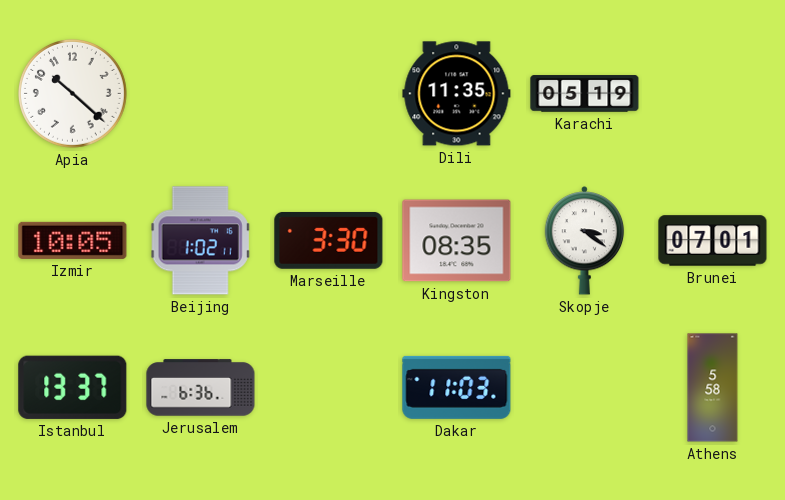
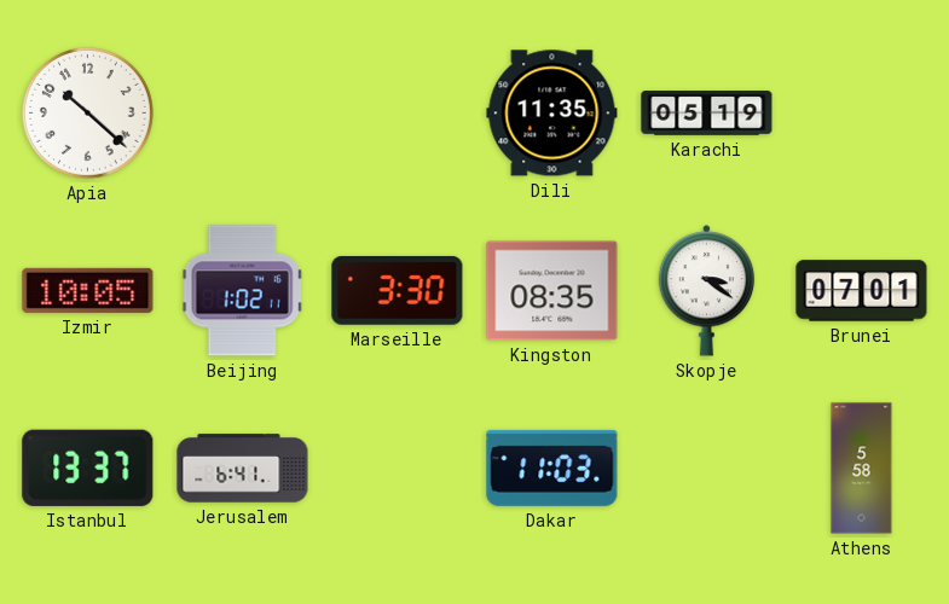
Jerusalem: 6:36 -> 6:41
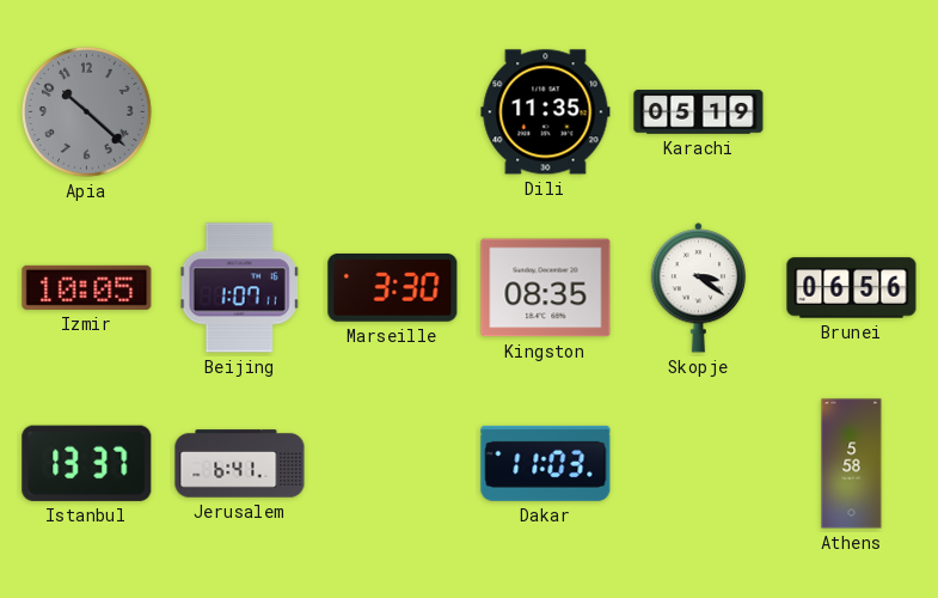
Apia dial: white -> grey
Beijing: 1:02 -> 1:07
Brunei: 07:01 -> 06:56
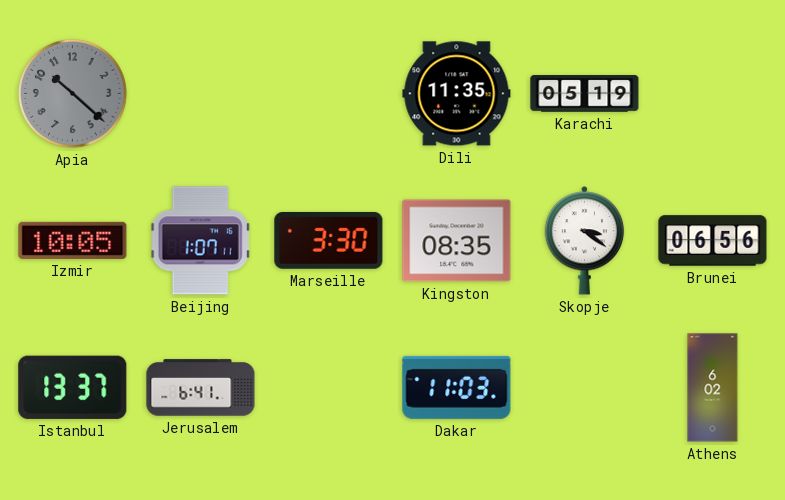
Athens: 5:58 -> 6:02
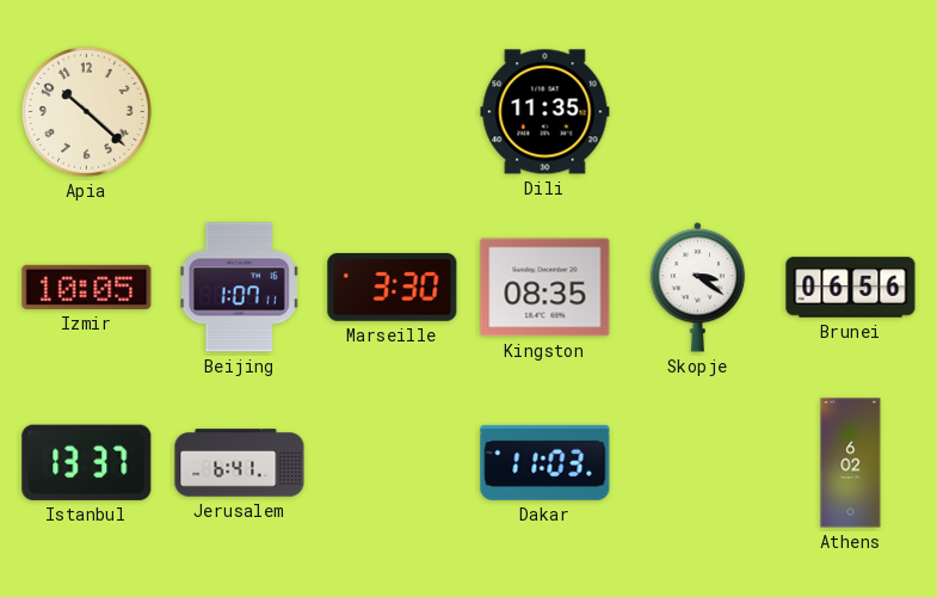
Apia dial: grey -> cream
Karachi: 05:19 -> none
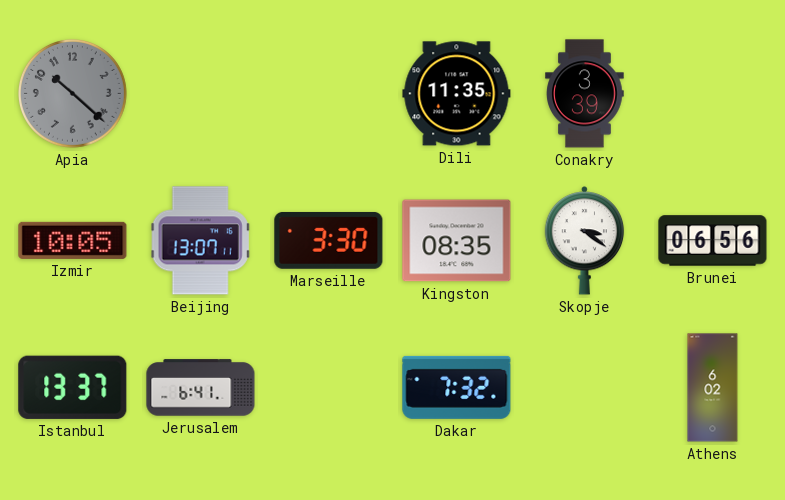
Apia dial: cream -> grey
Conakry: none -> 3:39
Beijing: 1:07 -> 13:07
Dakar: 11:03 -> 7:32
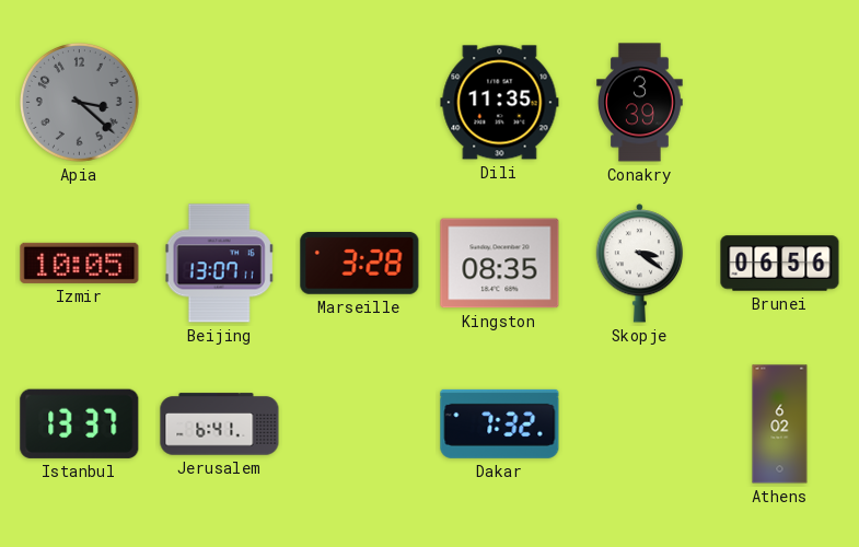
Apia: 10:22 -> 3:22
Marseille: 3:30 -> 3:28
